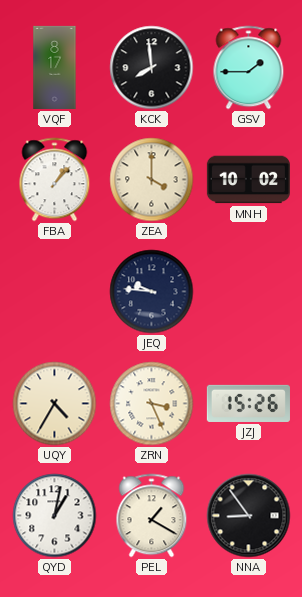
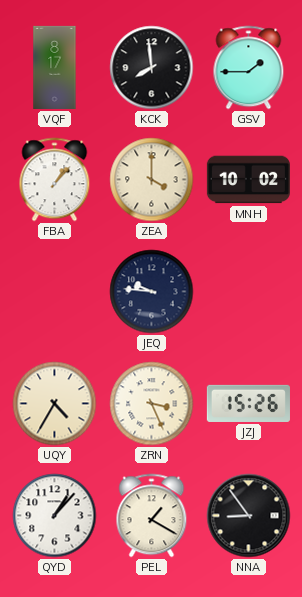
QYD: 1:02 -> 1:07
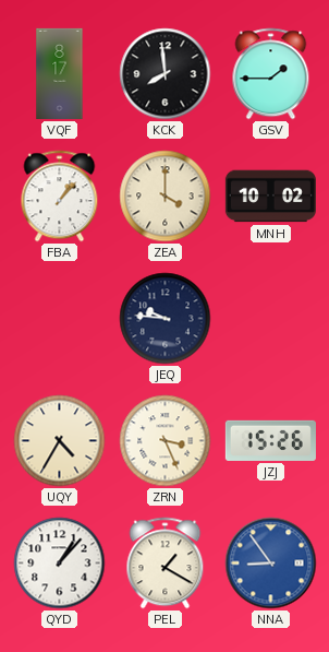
NNA dial: black -> blue
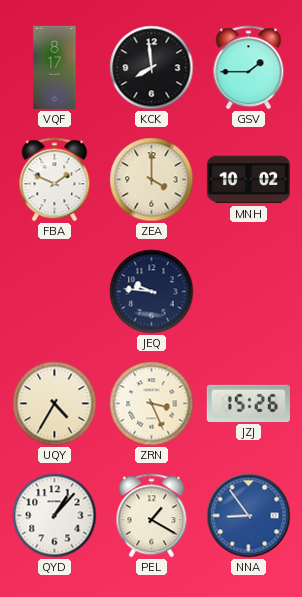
FBA: 1:07 -> 1:49
